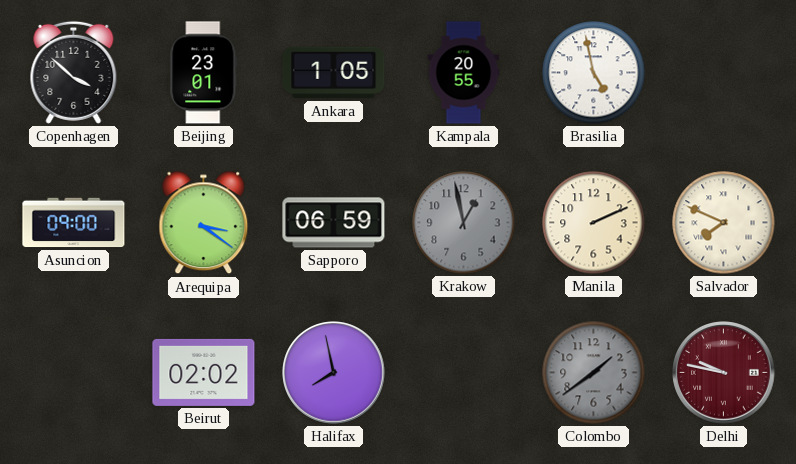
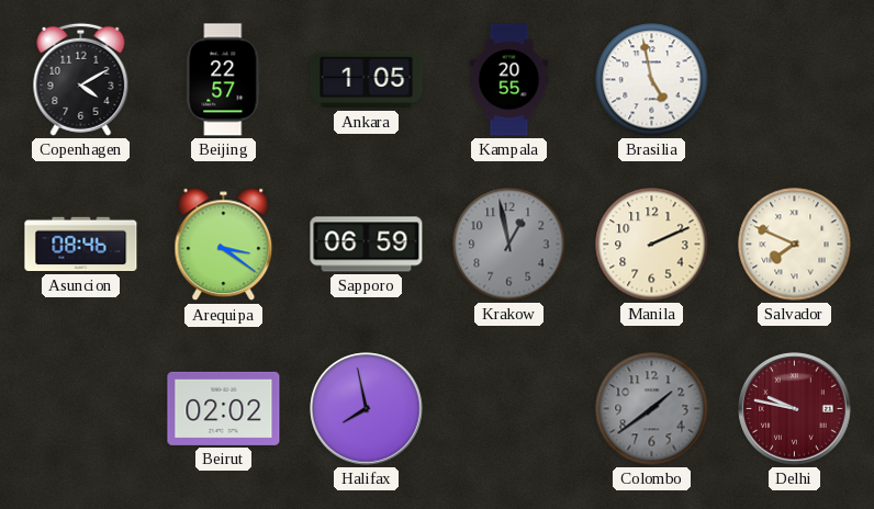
Copenhagen: 3:52 -> 4:10
Beijing: 23:01 -> 22:57
Asuncion: 09:00 -> 08:46
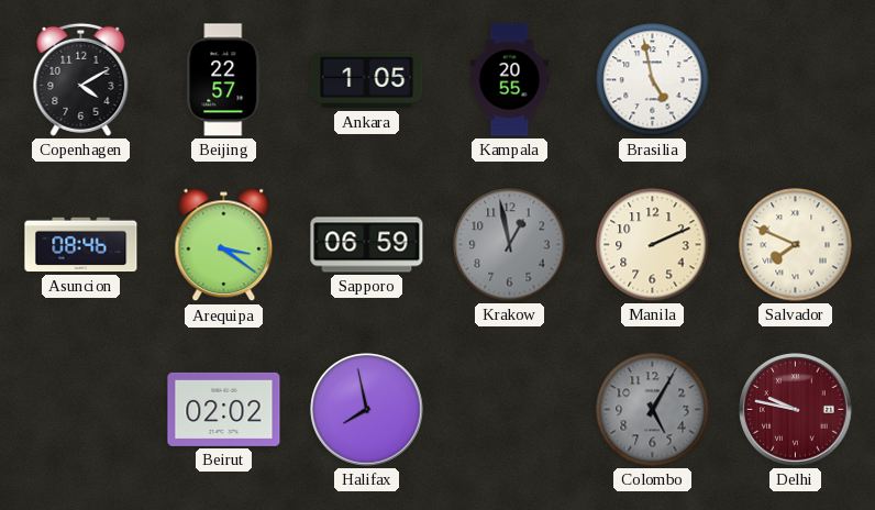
Colombo: 1:39 -> 5:05
